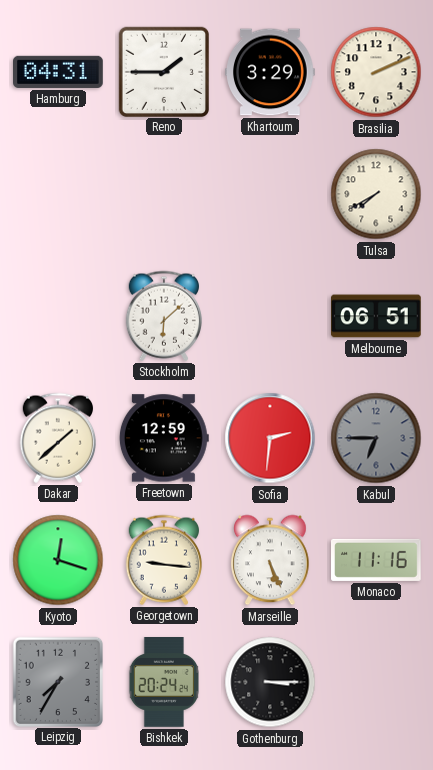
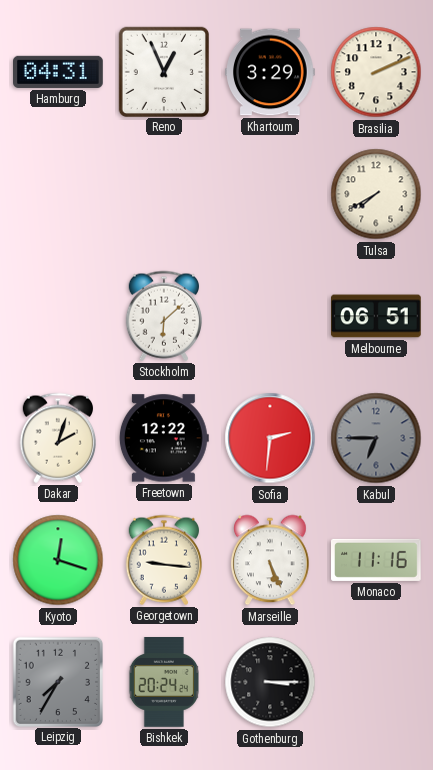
Reno: 1:45 -> 12:56
Dakar: 1:38 -> 2:03
Freetown: 12:59 -> 12:22
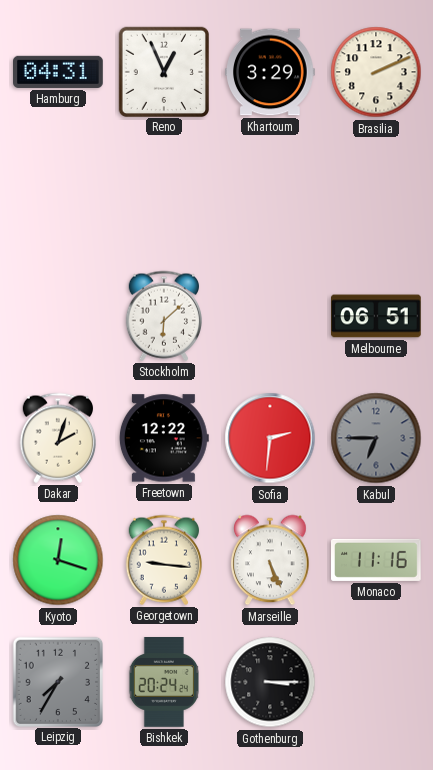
Tulsa: 7:40 -> none
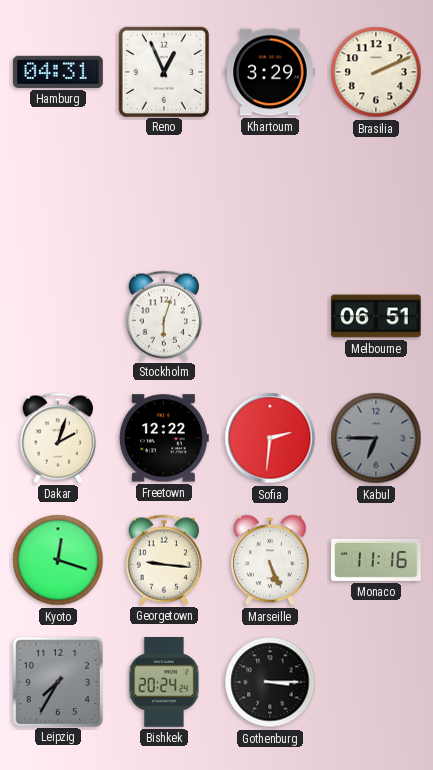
Stockholm: 6:08 -> 6:03
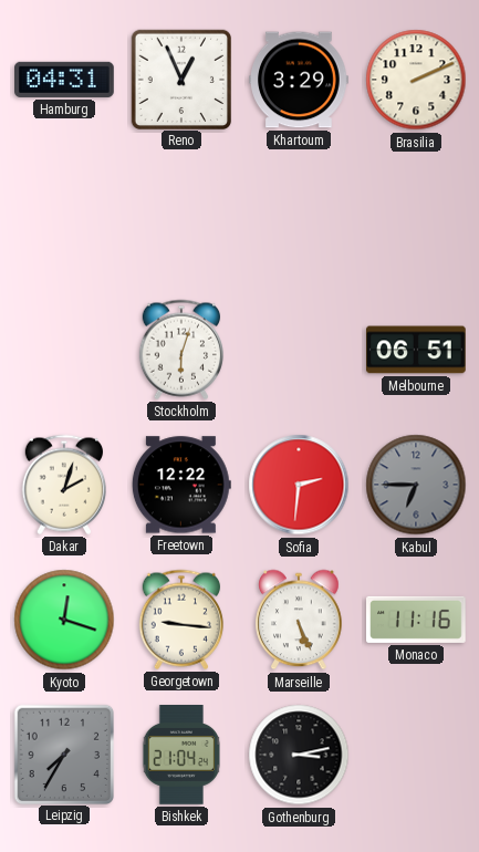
Bishkek: 20:24 -> 21:04
Gothenburg: 3:15 -> 3:13
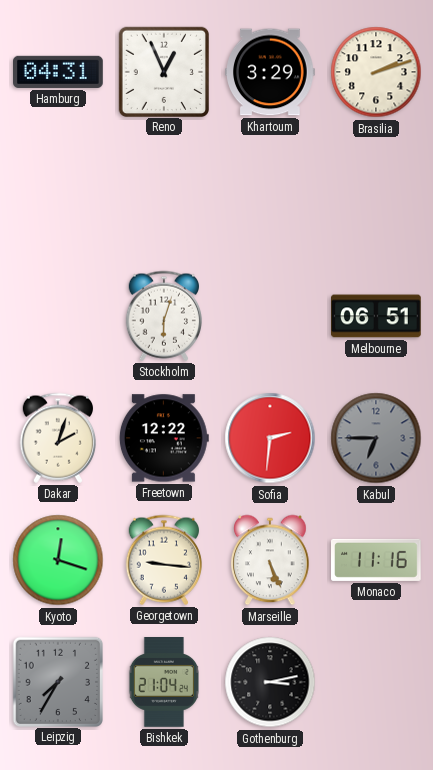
Brasilia: 2:11 -> 2:12
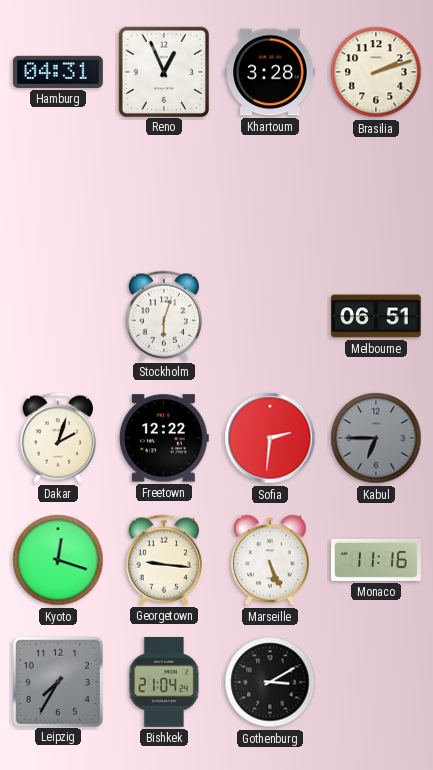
Khartoum: 3:29 -> 3:28
Gothenburg: 3:13 -> 3:10
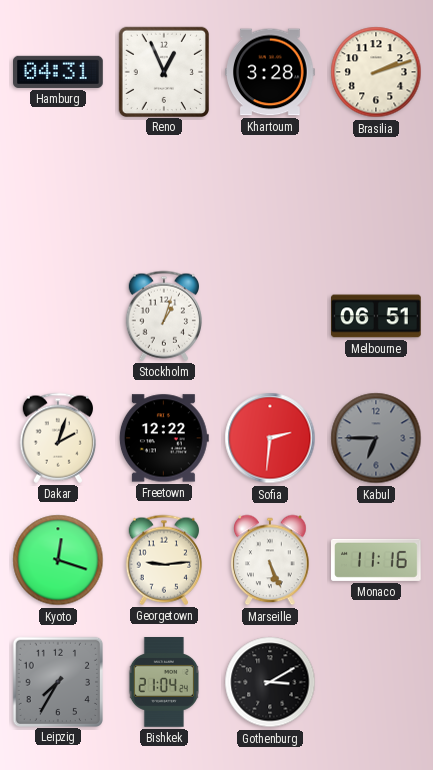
Stockholm: 6:03 -> 1:03
Georgetown: 9:16 -> 9:14
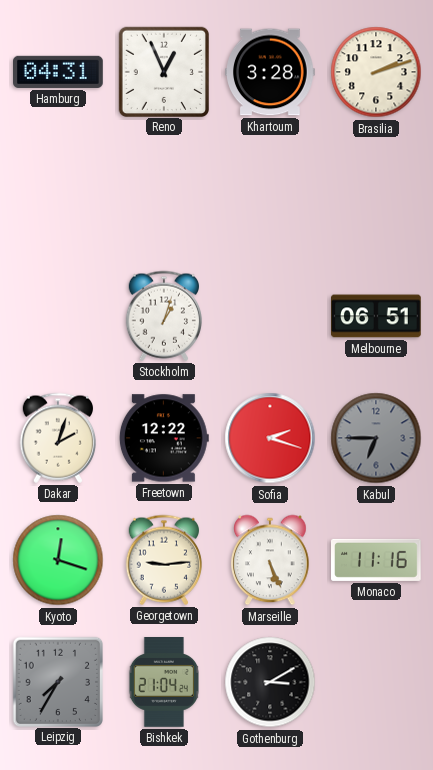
Sofia: 2:31 -> 2:18
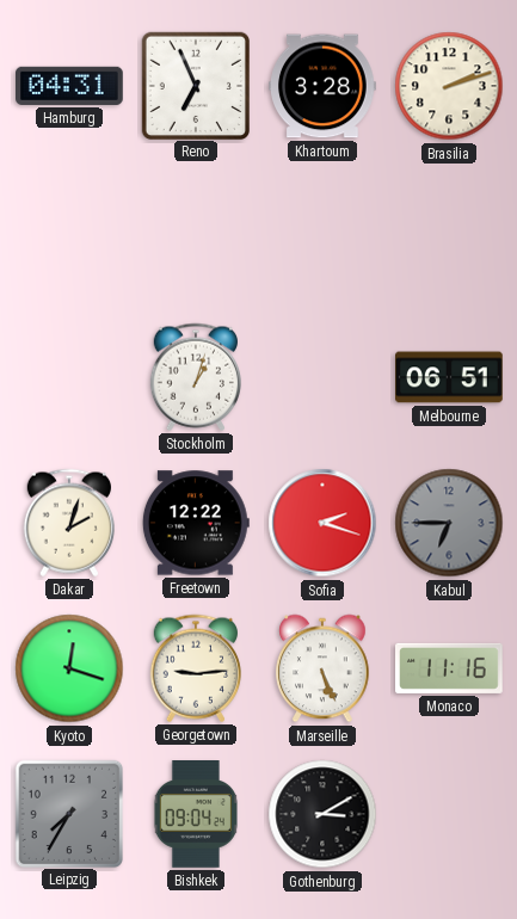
Reno: 12:56 -> 6:56
Bishkek: 21:04 -> 09:04
